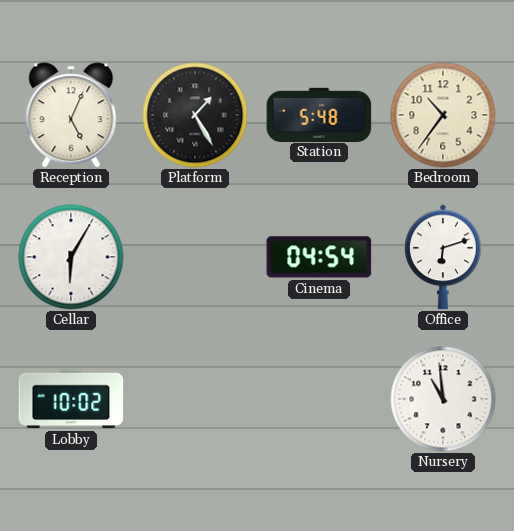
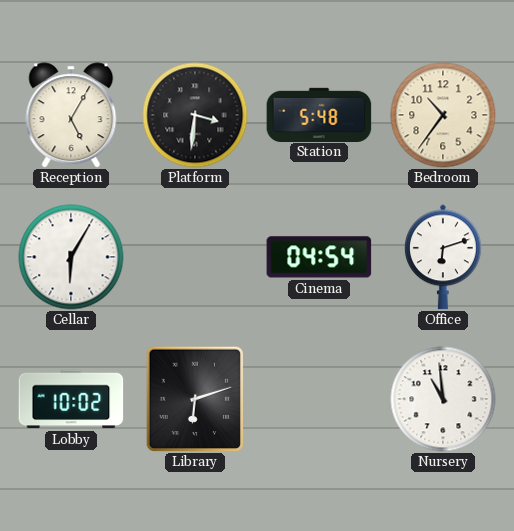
Reception: 5:04 -> 5:05
Platform: 1:25 -> 3:31
Library: none -> 6:12
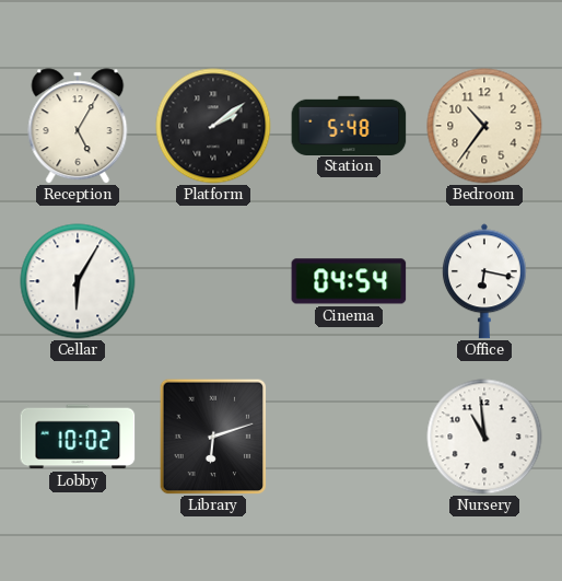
Platform: 3:31 -> 2:09
Office: 6:12 -> 6:17
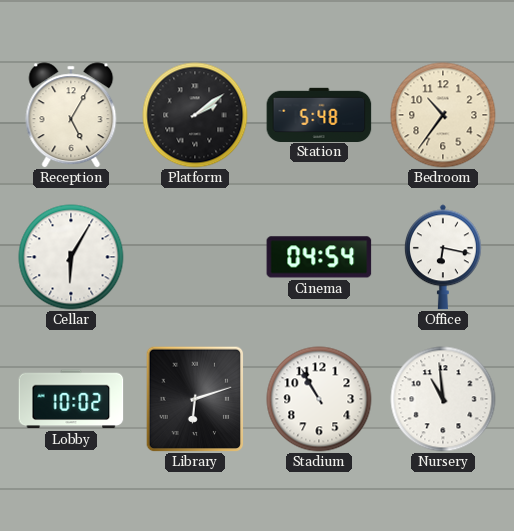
Stadium: none -> 10:55
